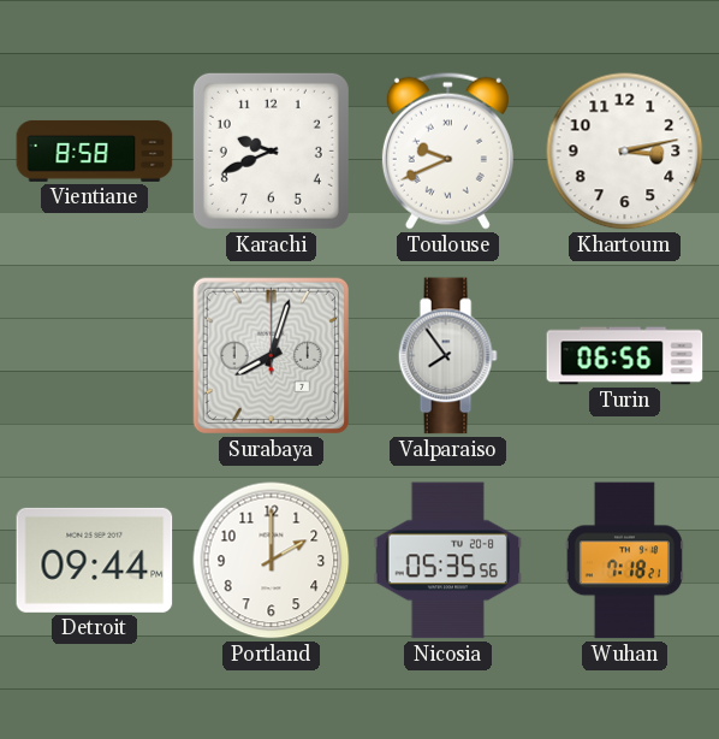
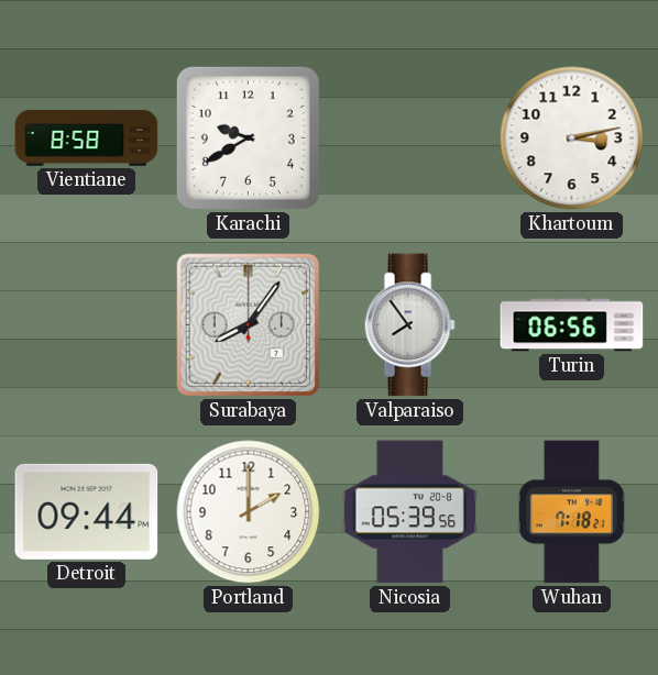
Karachi: 9:41 -> 9:40
Toulouse: 9:41 -> none
Surabaya: 8:03 -> 8:06
Nicosia: 05:35 -> 05:39
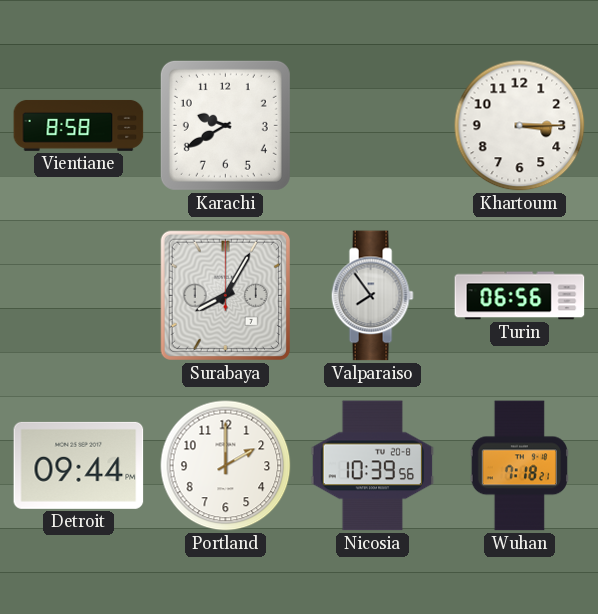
Khartoum: 3:13 -> 3:15
Surabaya: 8:06 -> 8:05
Nicosia: 05:39 -> 10:39
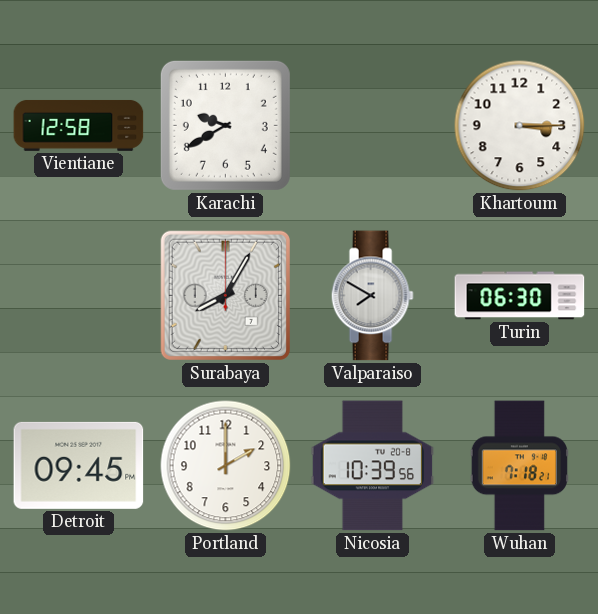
Vientiane: 8:58 -> 12:58
Valparaiso: 7:54 -> 7:50
Turin: 06:56 -> 06:30
Detroit: 09:44 -> 09:45
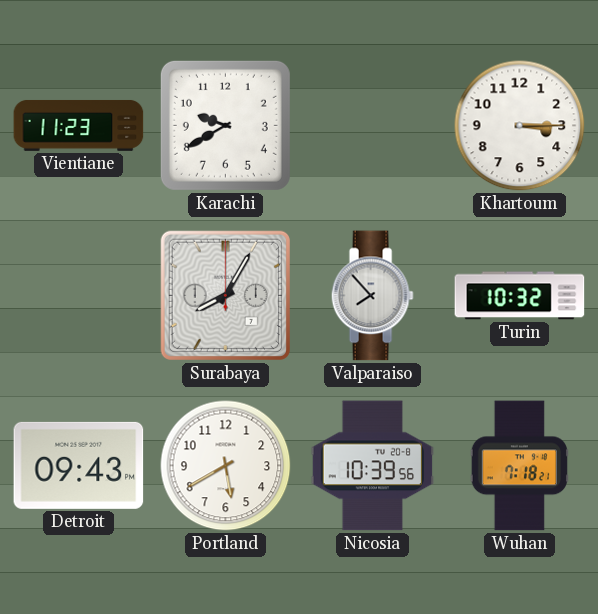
Vientiane: 12:58 -> 11:23
Valparaiso: 7:50 -> 7:53
Turin: 06:30 -> 10:32
Detroit: 09:45 -> 09:43
Portland: 2:00 -> 5:40
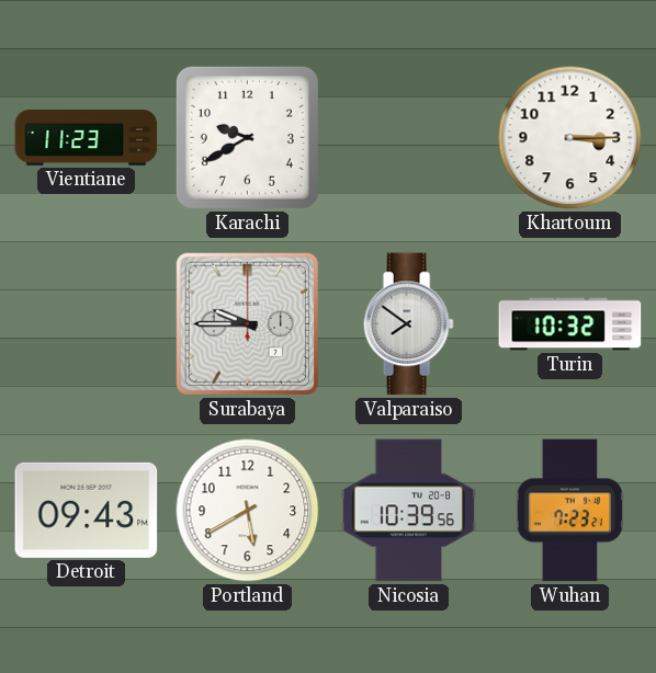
Surabaya: 8:05 -> 9:45
Valparaiso: 7:53 -> 7:51
Wuhan: 7:18 -> 7:23
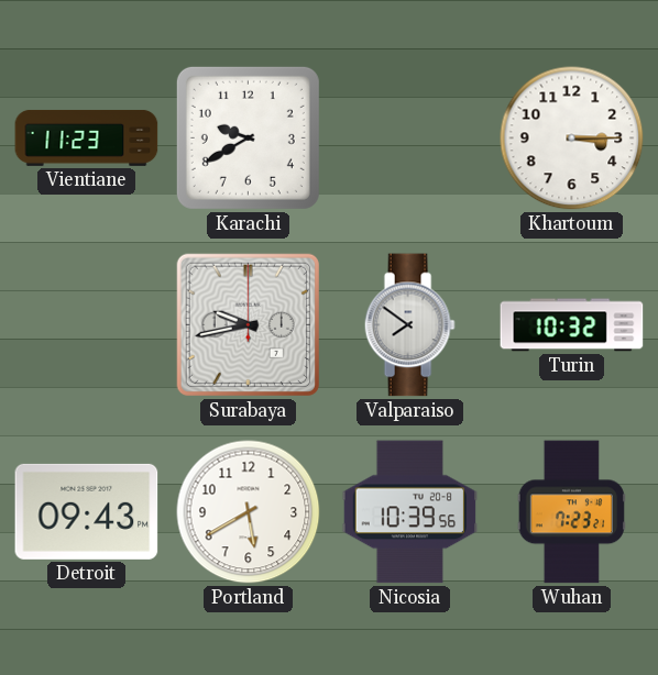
Surabaya: 9:45 -> 9:43
